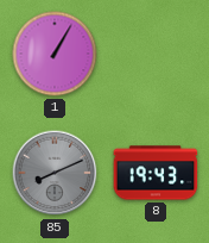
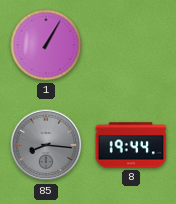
85: 8:11 -> 8:16
8: 19:43 -> 19:44
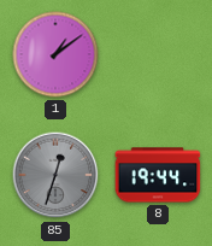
1: 1:05 -> 1:09
85: 8:16 -> 12:33
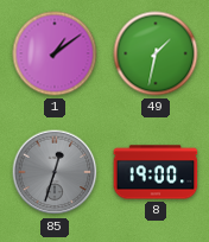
49: none -> 1:32
8: 19:44 -> 19:00
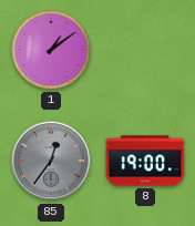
49: 1:32 -> none
85: 12:33 -> 12:36
